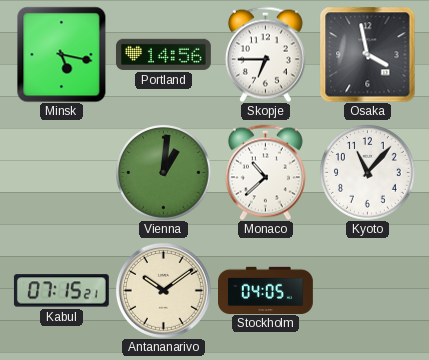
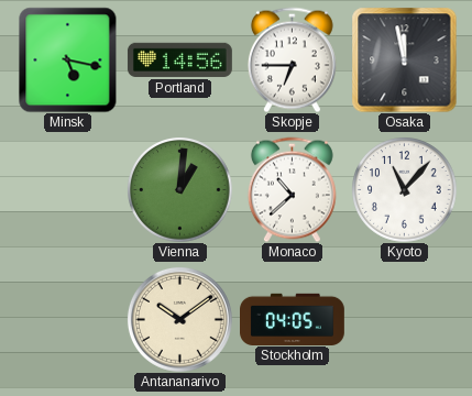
Osaka: 3:58 -> 11:58
Kabul: 07:15 -> none
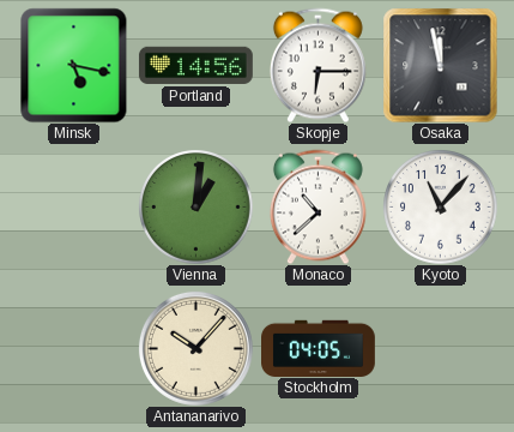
Skopje: 6:45 -> 6:15
Antananarivo: 10:09 -> 10:07
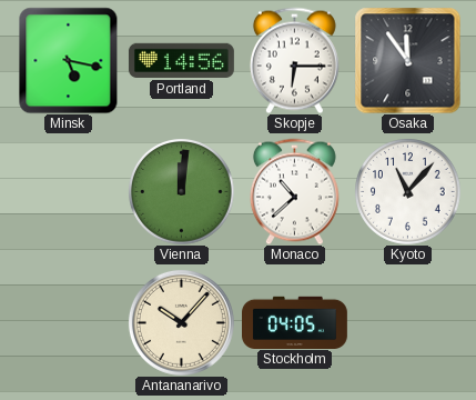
Osaka: 11:58 -> 11:54
Vienna: 1:01 -> 12:01
